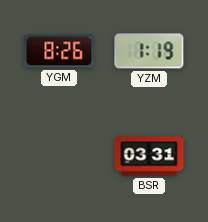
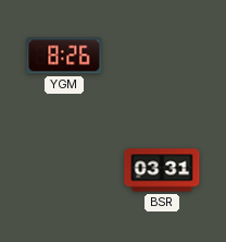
YZM: 1:19 -> none
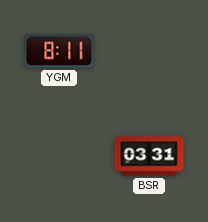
YGM: 8:26 -> 8:11
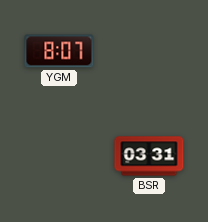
YGM: 8:11 -> 8:07
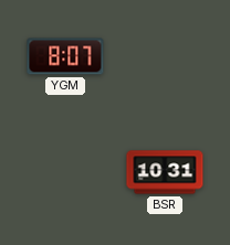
BSR: 03:31 -> 10:31
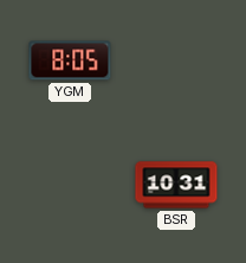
YGM: 8:07 -> 8:05
